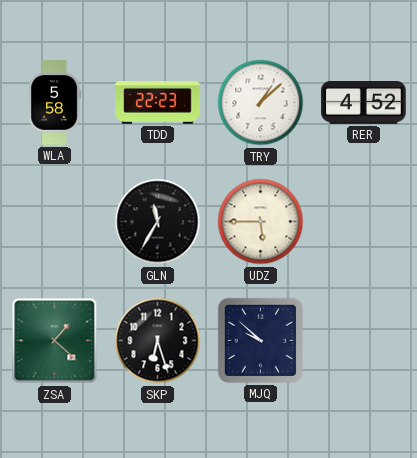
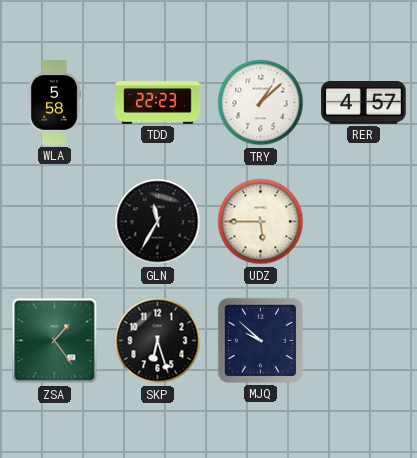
RER: 4:52 -> 4:57
ZSA: 1:22 -> 1:24
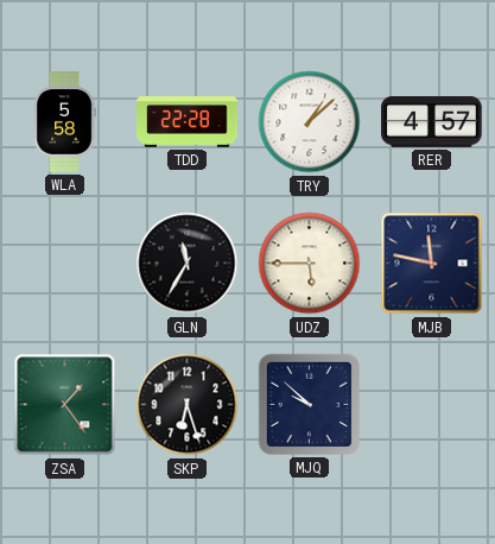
TDD: 22:23 -> 22:28
MJB: none -> 11:47
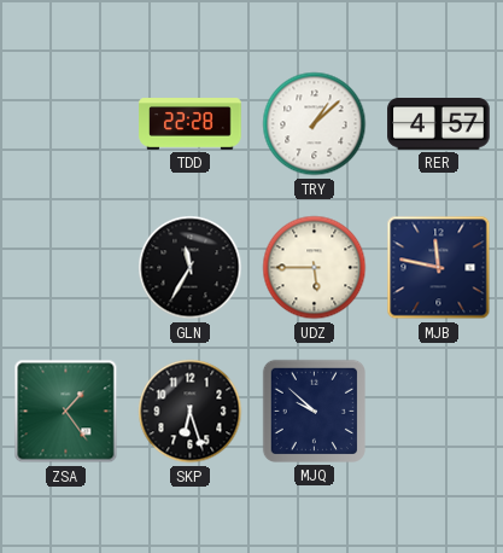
WLA: 5:58 -> none
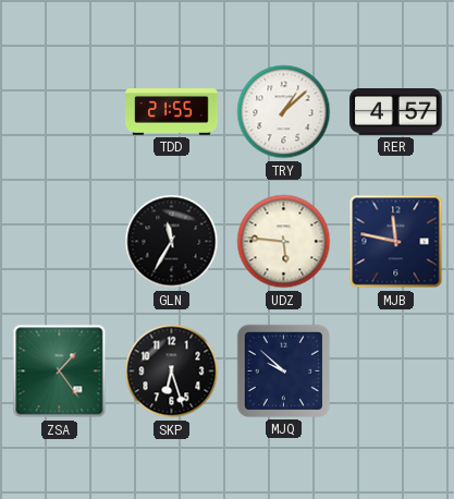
TDD: 22:28 -> 21:55
UDZ: 5:45 -> 5:46
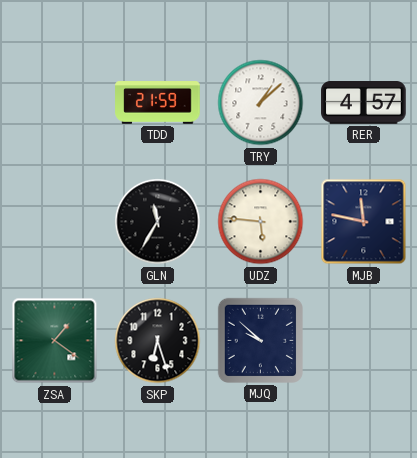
TDD: 21:55 -> 21:59
ZSA: 1:24 -> 1:21
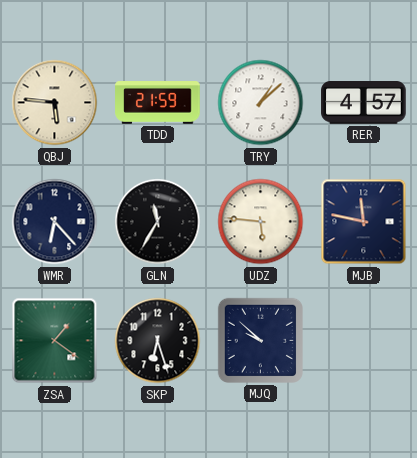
QBJ: none -> 5:46
WMR: none -> 6:23
